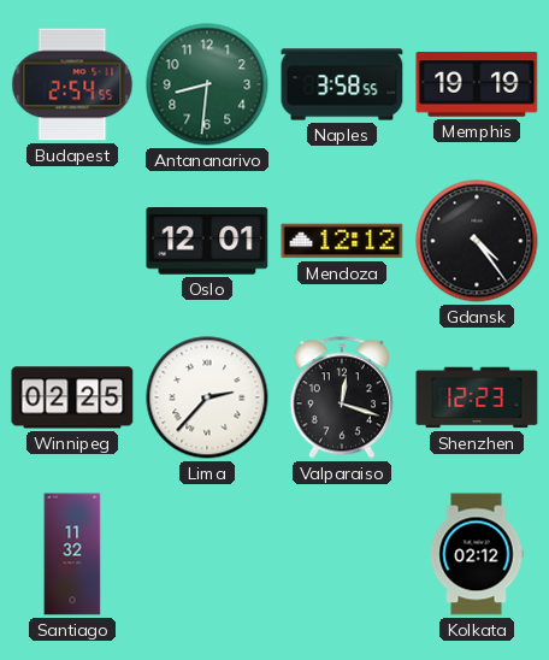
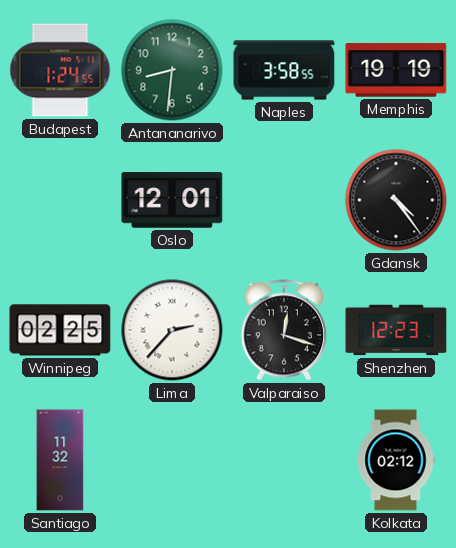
Budapest: 2:54 -> 1:24
Mendoza: 12:12 -> none
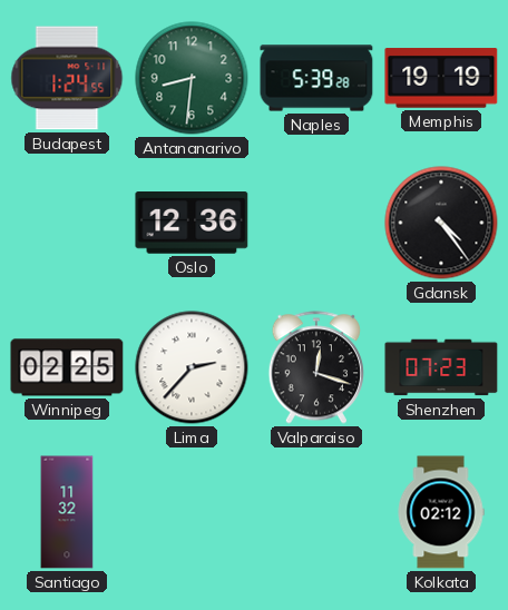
Naples: 3:58 -> 5:39
Oslo: 12:01 -> 12:36
Shenzhen: 12:23 -> 07:23
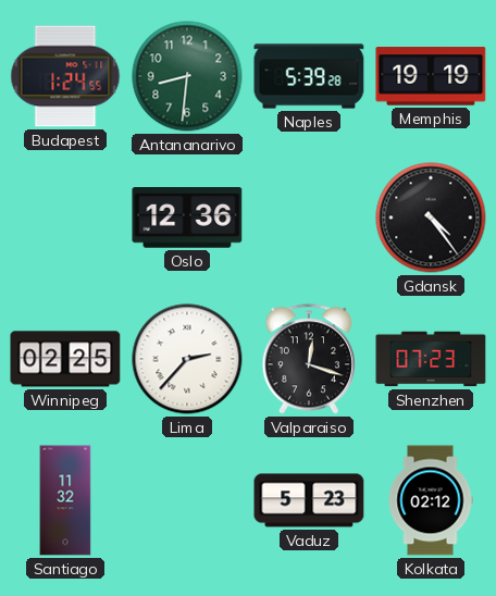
Vaduz: none -> 5:23
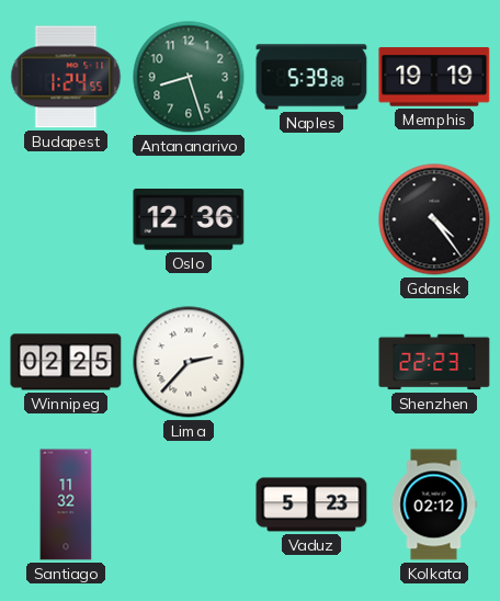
Antananarivo: 8:31 -> 8:27
Valparaiso: 12:18 -> none
Shenzhen: 07:23 -> 22:23
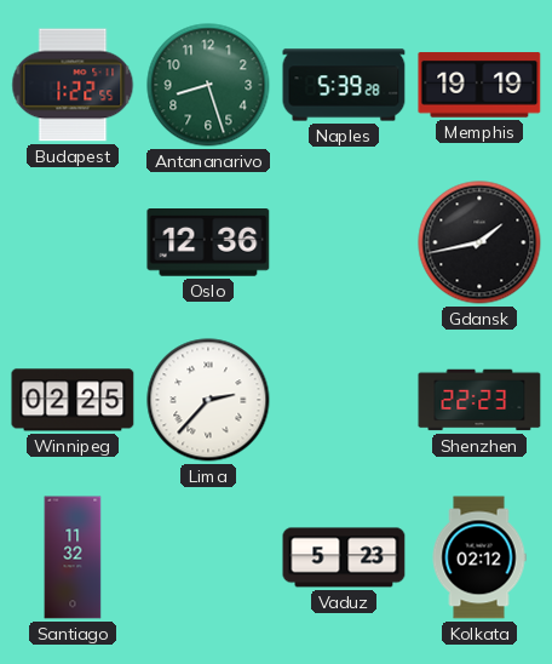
Budapest: 1:24 -> 1:22
Gdansk: 4:24 -> 1:43
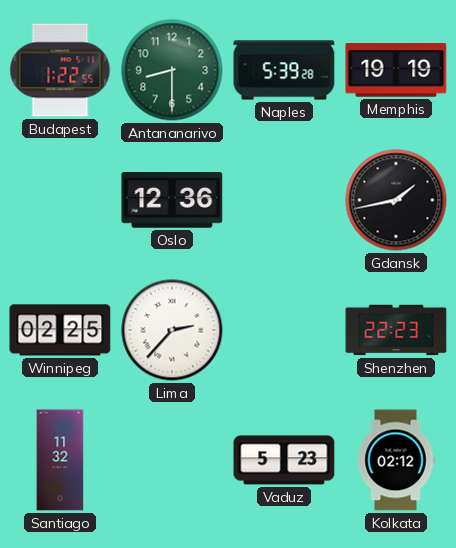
Antananarivo: 8:27 -> 8:30
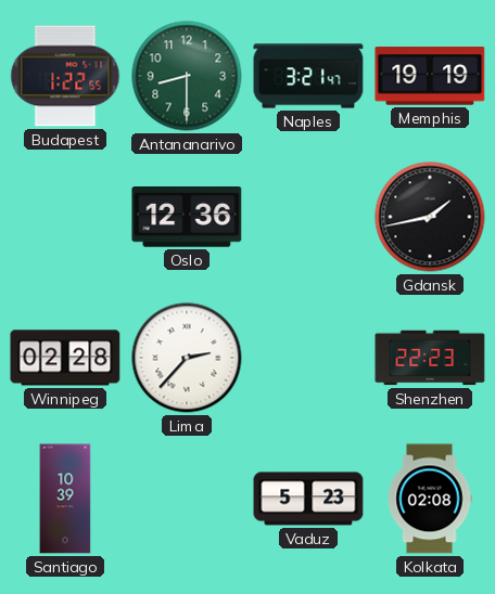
Naples: 5:39 -> 3:21
Winnipeg: 02:25 -> 02:28
Santiago: 11:32 -> 10:39
Kolkata: 02:12 -> 02:08
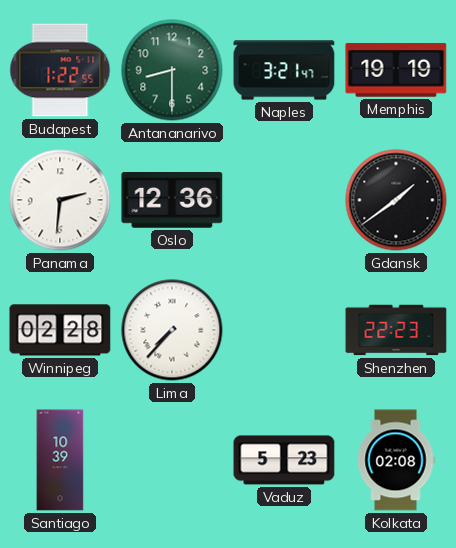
Panama: none -> 2:31
Gdansk: 1:43 -> 1:39
Lima: 2:37 -> 7:37
